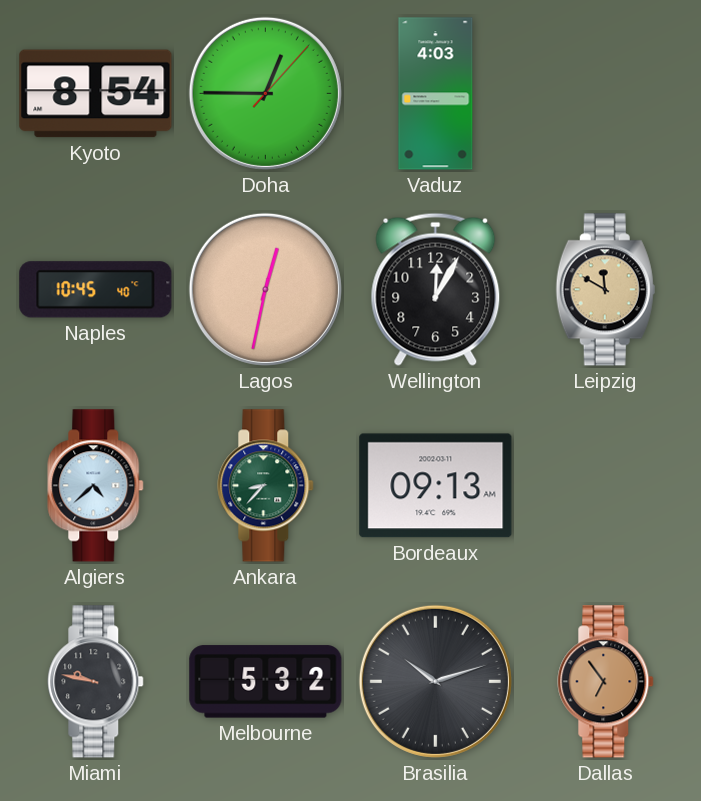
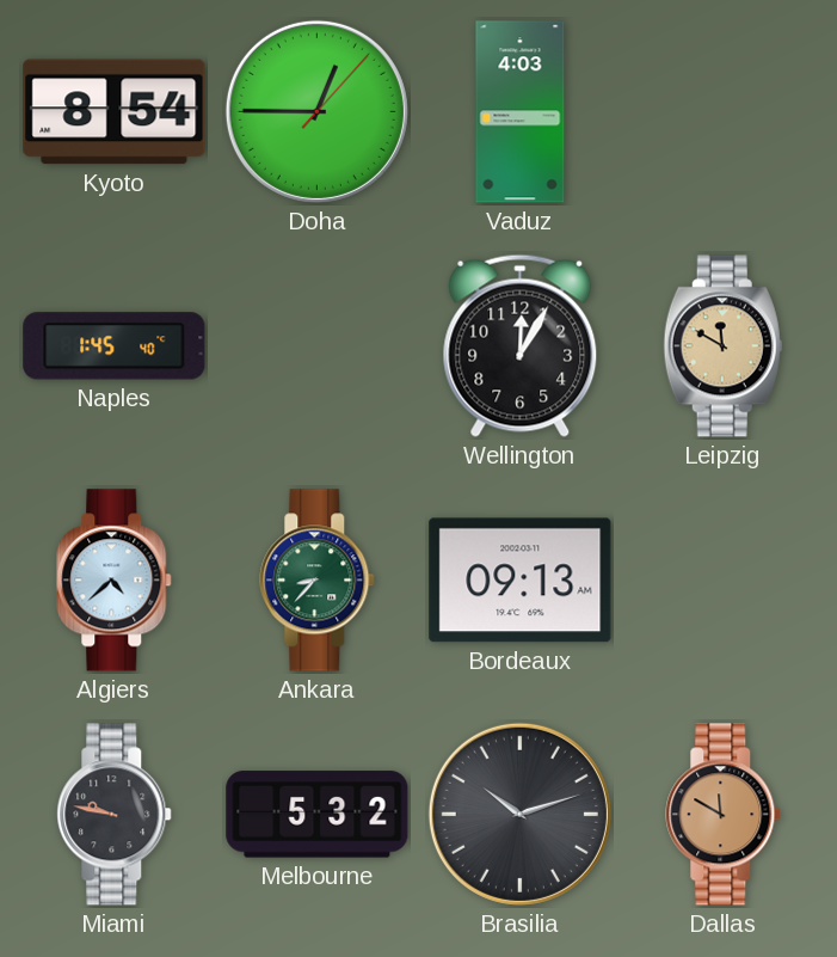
Naples: 10:45 -> 1:45
Lagos: 12:32 -> none
Dallas: 6:54 -> 11:50
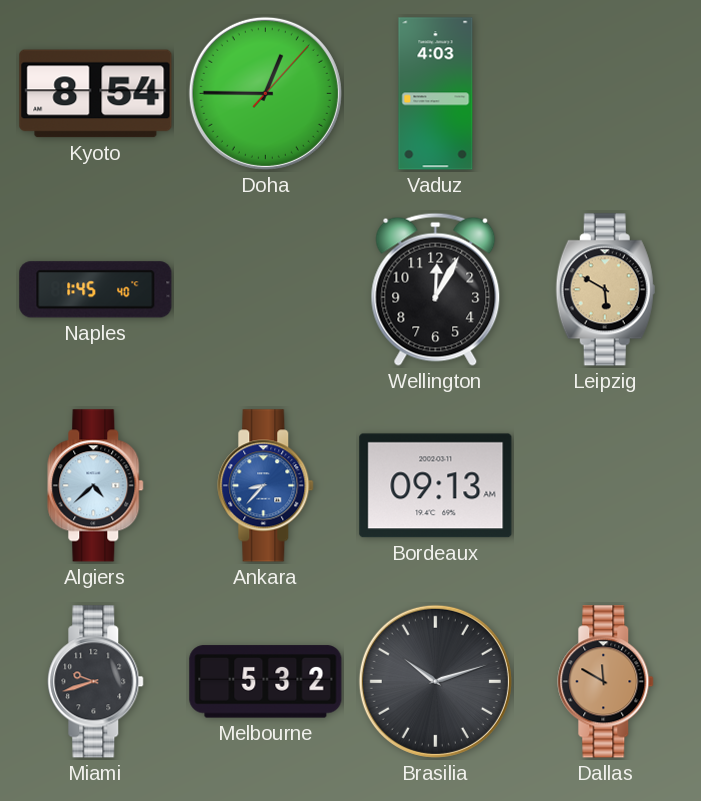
Leipzig: 11:50 -> 5:50
Ankara dial: green -> blue
Miami: 9:47 -> 9:42
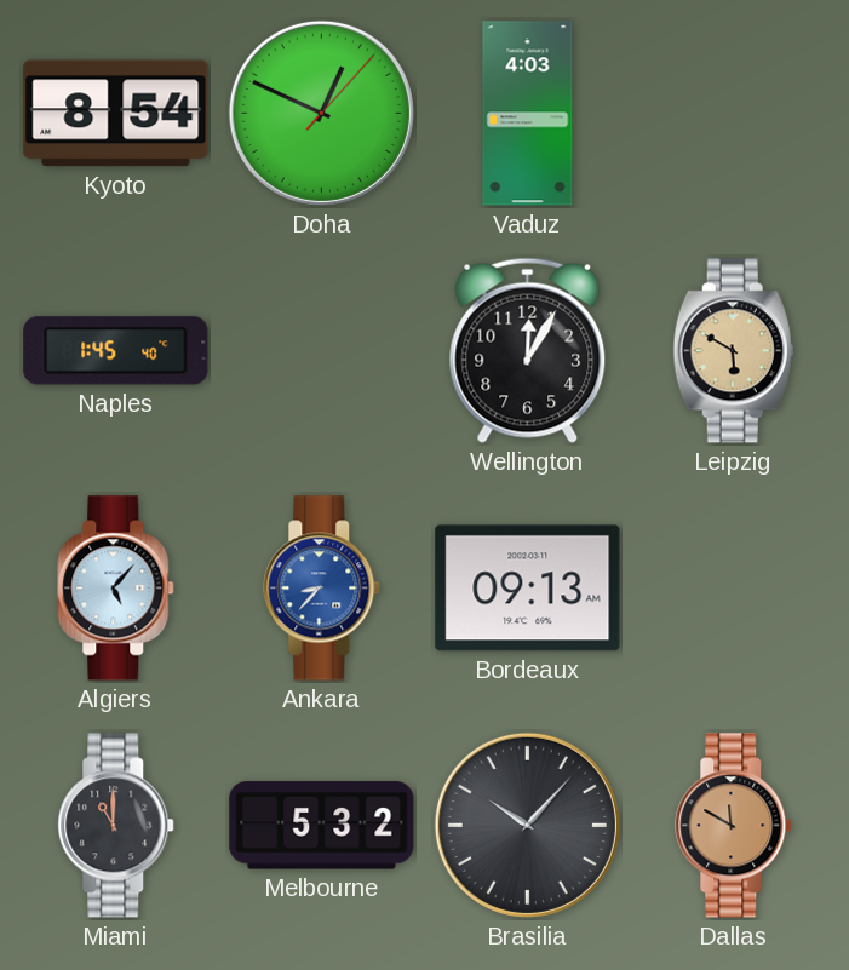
Doha: 12:45 -> 12:49
Algiers: 4:38 -> 5:07
Miami: 9:42 -> 11:00
Brasilia: 10:12 -> 10:07
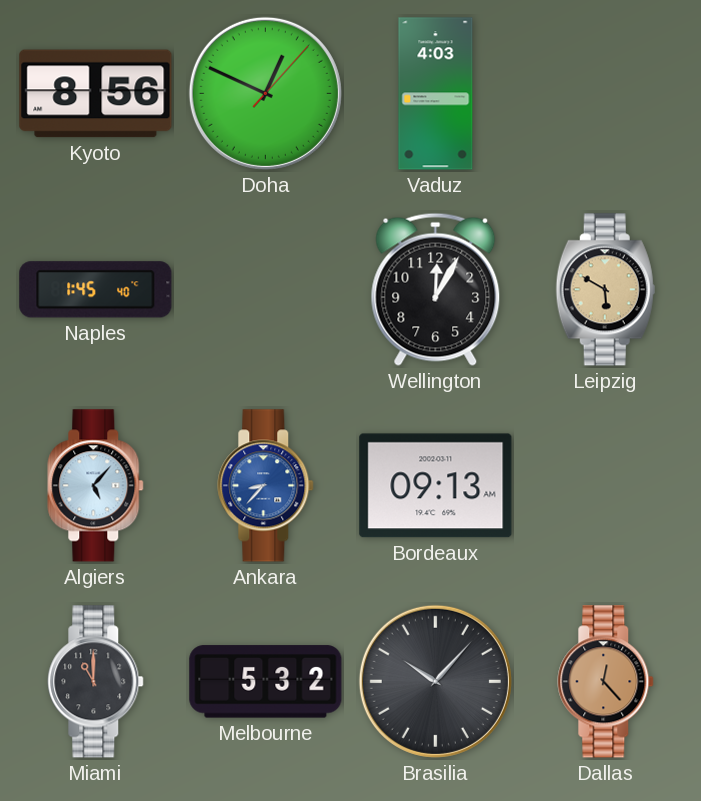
Kyoto: 8:54 -> 8:56
Dallas: 11:50 -> 12:23
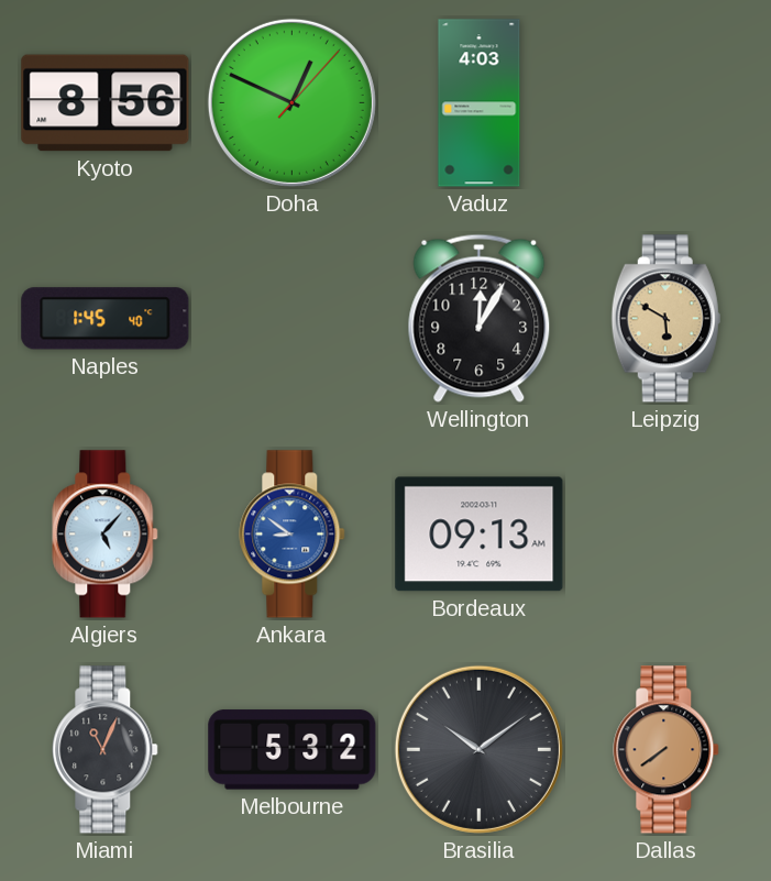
Ankara: 8:37 -> 8:51
Miami: 11:00 -> 11:04
Brasilia: 10:07 -> 10:09
Dallas: 12:23 -> 7:39
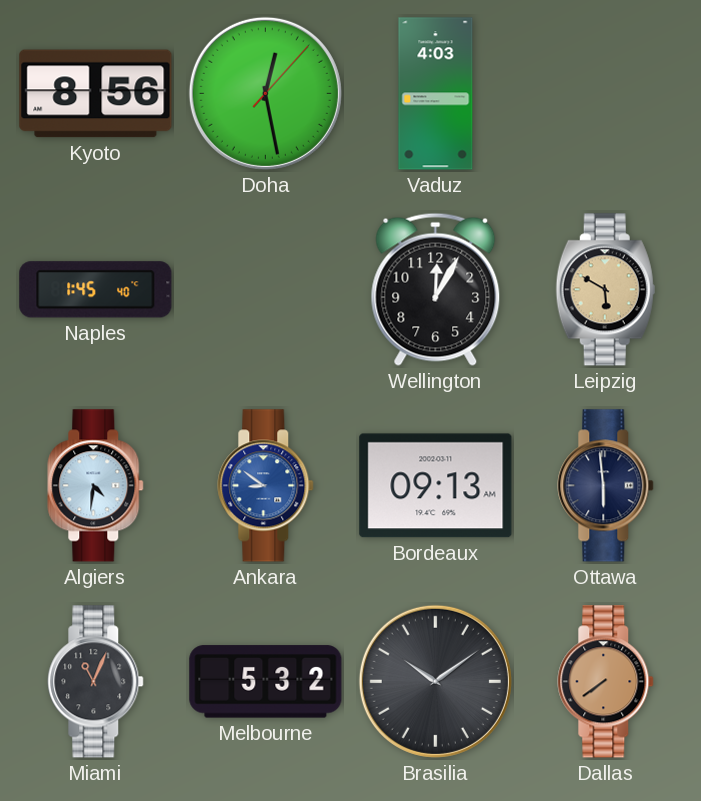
Doha: 12:49 -> 12:28
Algiers: 5:07 -> 4:31
Ottawa: none -> 5:59
